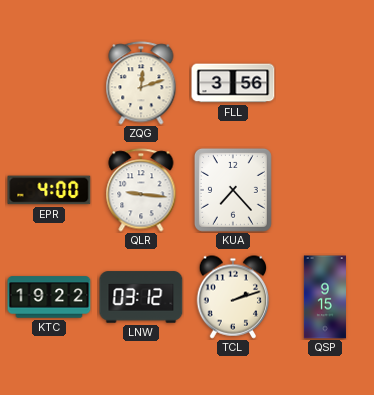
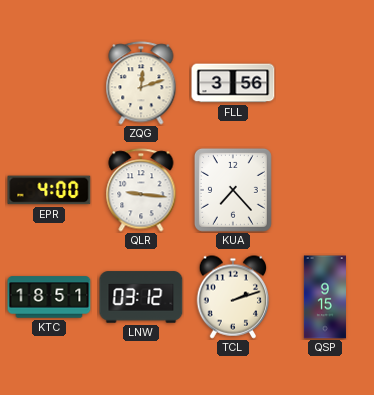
KTC: 19:22 -> 18:51
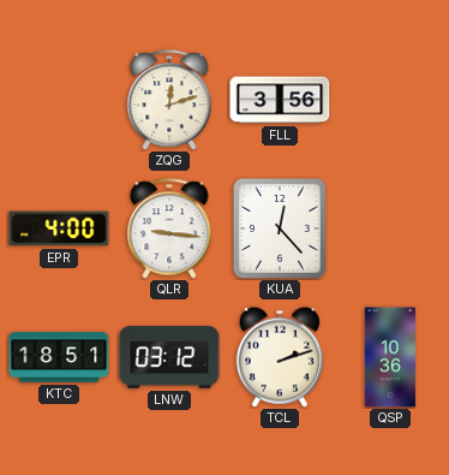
KUA: 7:23 -> 12:23
QSP: 9:15 -> 10:36
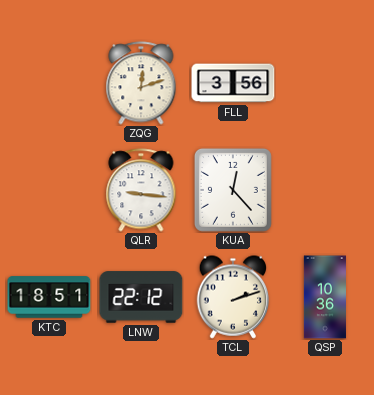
EPR: 4:00 -> none
LNW: 03:12 -> 22:12
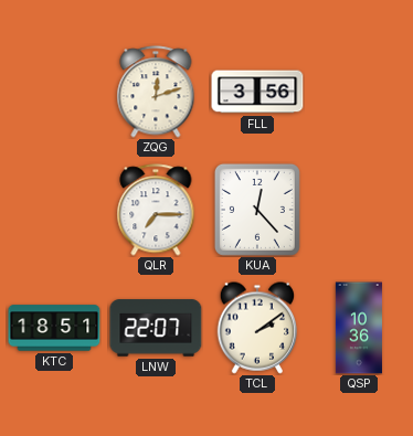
QLR: 9:16 -> 7:15
LNW: 22:12 -> 22:07
TCL: 2:12 -> 2:09
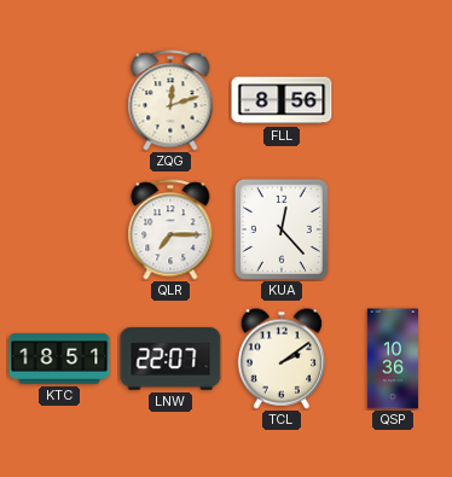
FLL: 3:56 -> 8:56
